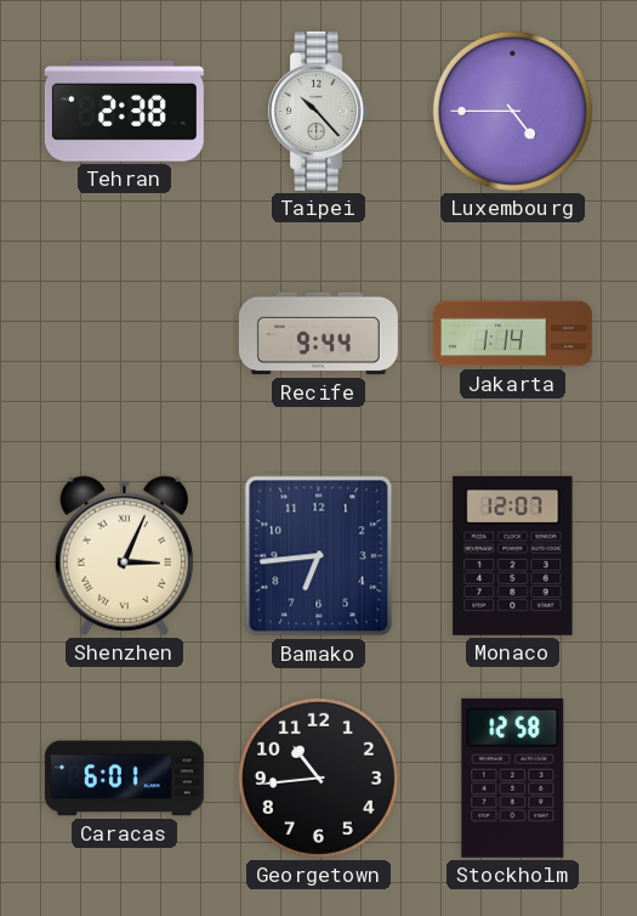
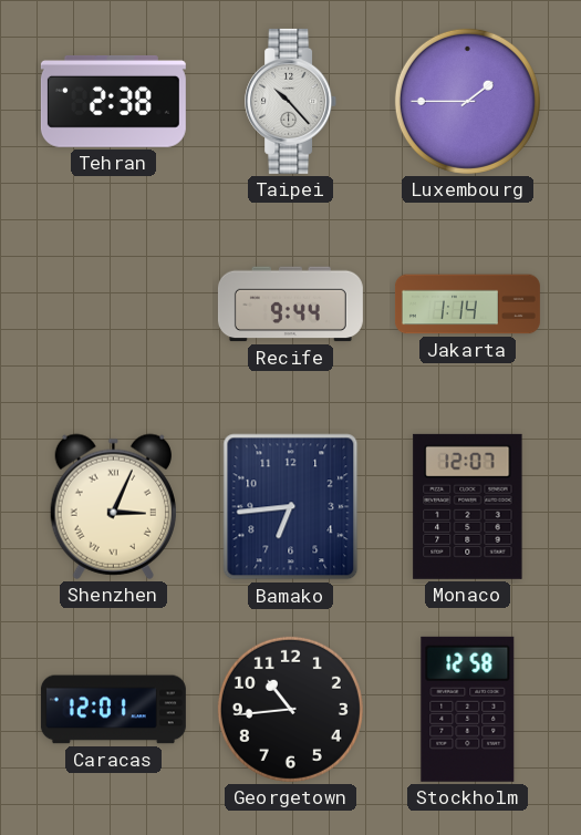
Luxembourg: 4:45 -> 1:45
Caracas: 6:01 -> 12:01
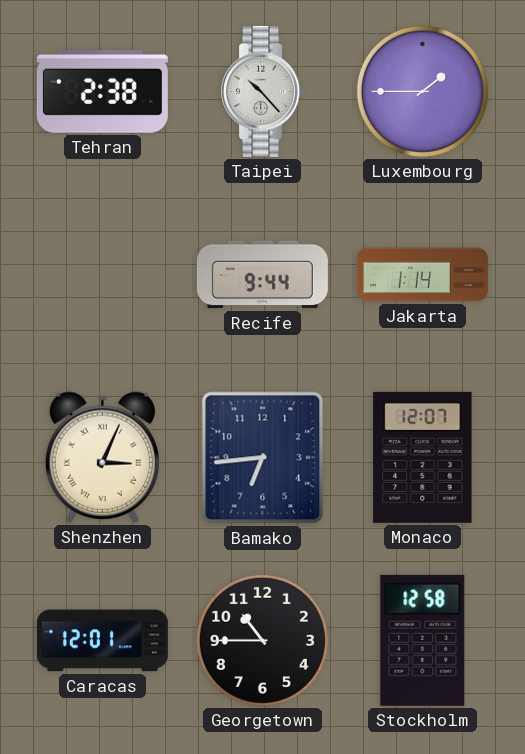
Georgetown: 10:44 -> 10:45
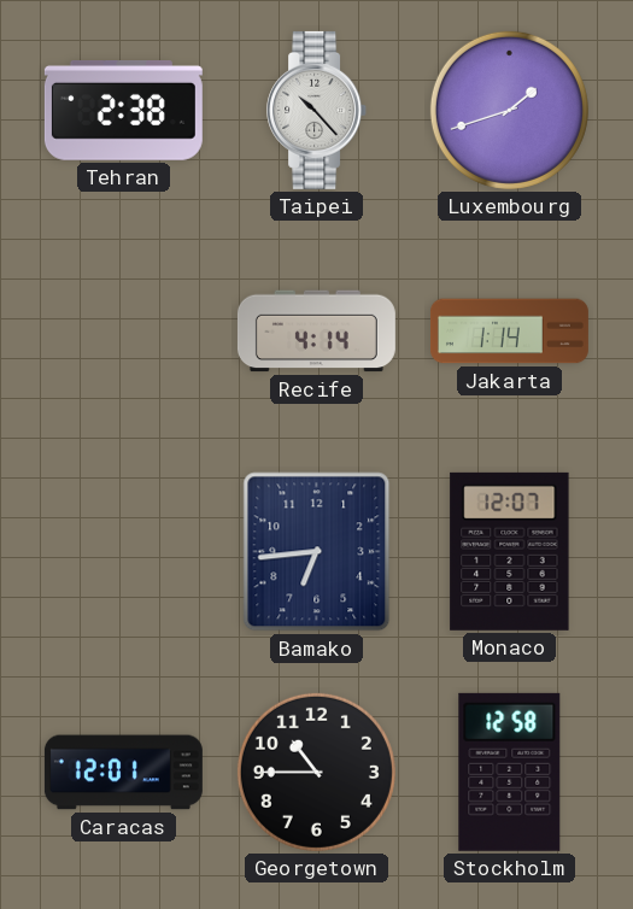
Luxembourg: 1:45 -> 1:42
Recife: 9:44 -> 4:14
Shenzhen: 3:04 -> none
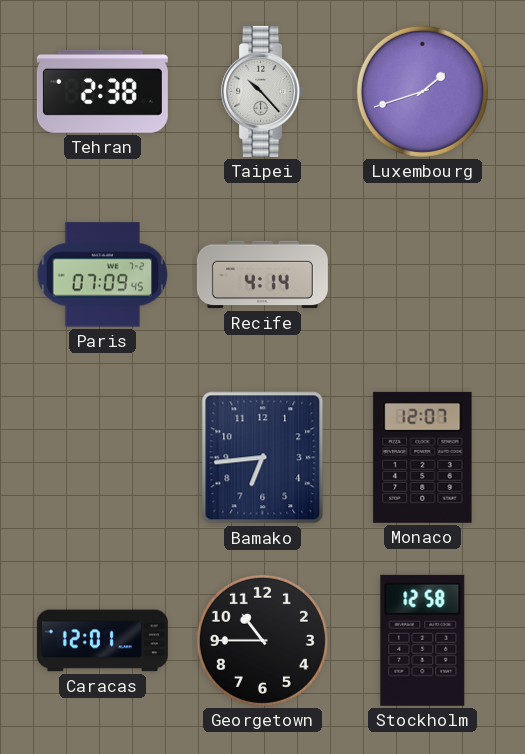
Paris: none -> 07:09
Jakarta: 1:14 -> none
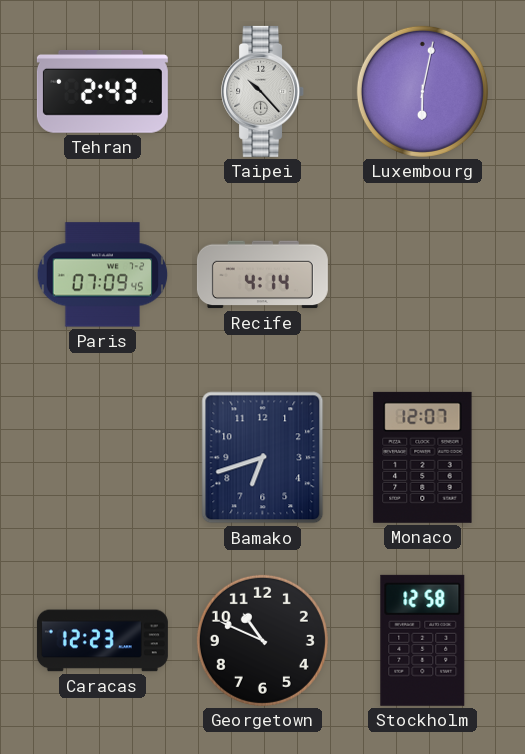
Tehran: 2:38 -> 2:43
Luxembourg: 1:42 -> 6:02
Bamako: 6:44 -> 6:42
Caracas: 12:01 -> 12:23
Georgetown: 10:45 -> 10:49
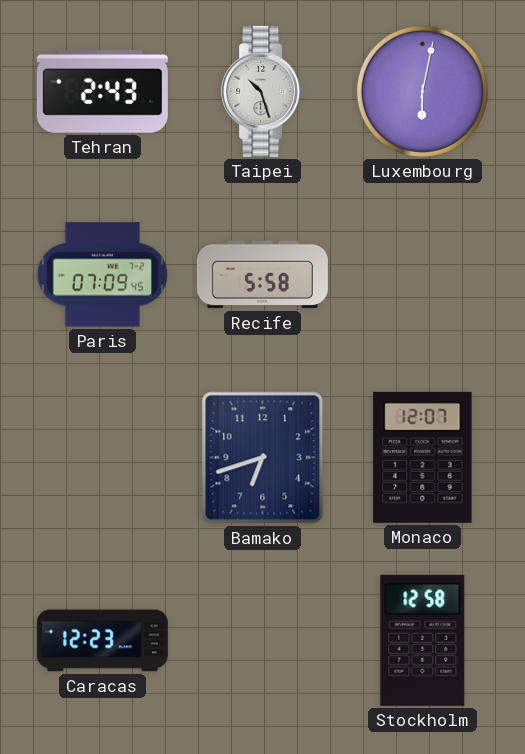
Taipei: 10:23 -> 10:27
Recife: 4:14 -> 5:58
Georgetown: 10:49 -> none
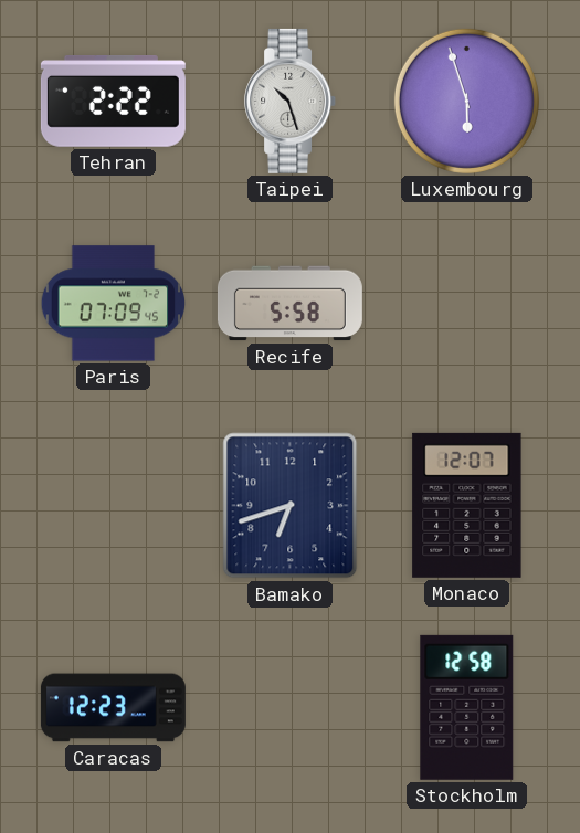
Tehran: 2:43 -> 2:22
Luxembourg: 6:02 -> 5:57
